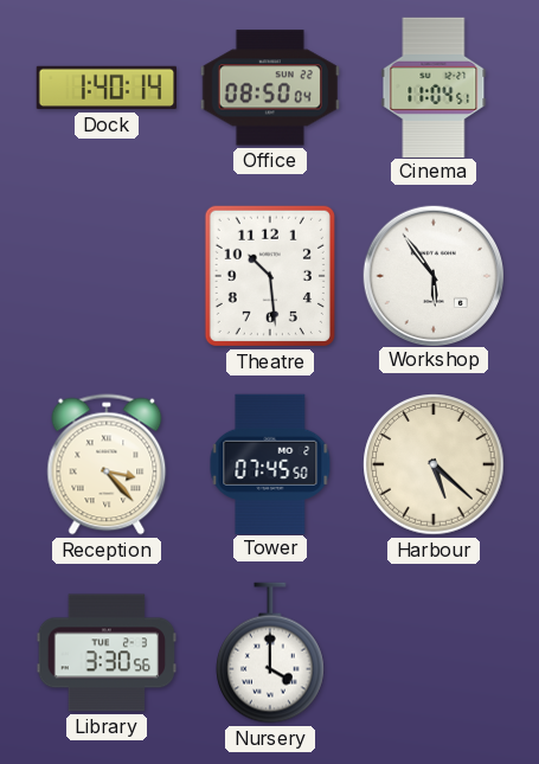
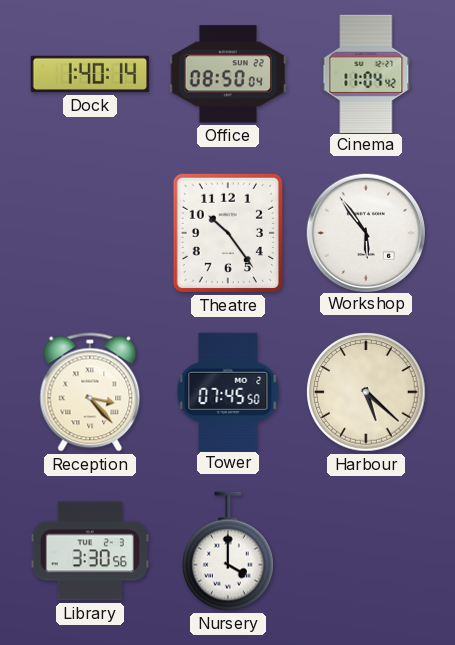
Cinema: 11:04:51 -> 11:04:42
Theatre: 10:29 -> 10:24
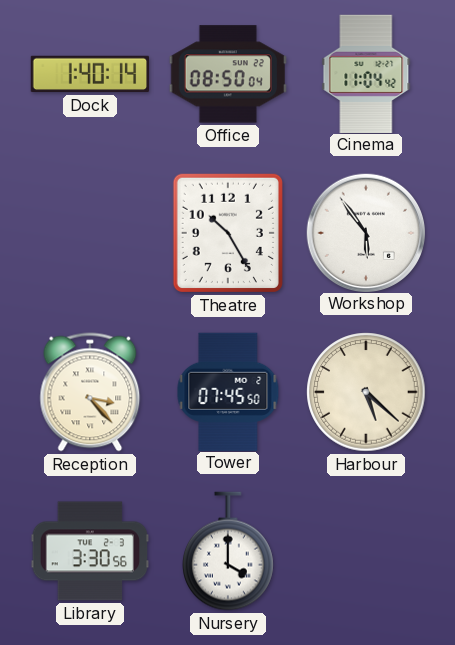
Theatre: 10:24 -> 10:25
